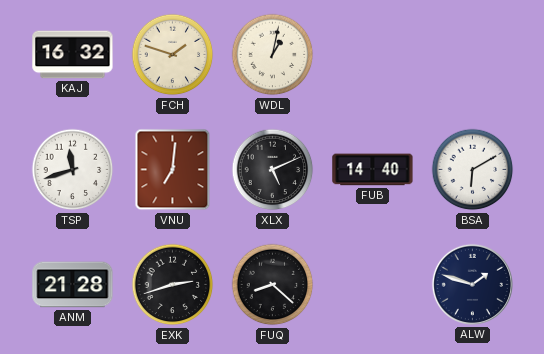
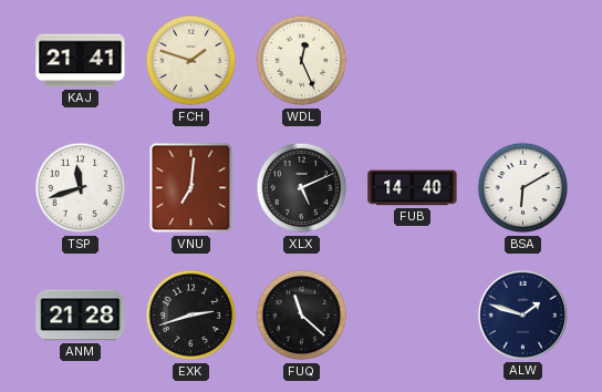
KAJ: 16:32 -> 21:41
WDL: 1:02 -> 12:26
FUQ: 8:22 -> 11:22
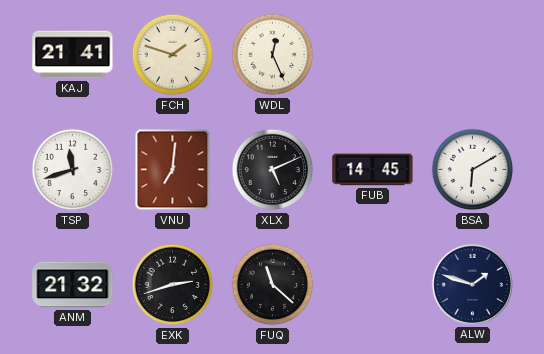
FUB: 14:40 -> 14:45
ANM: 21:28 -> 21:32
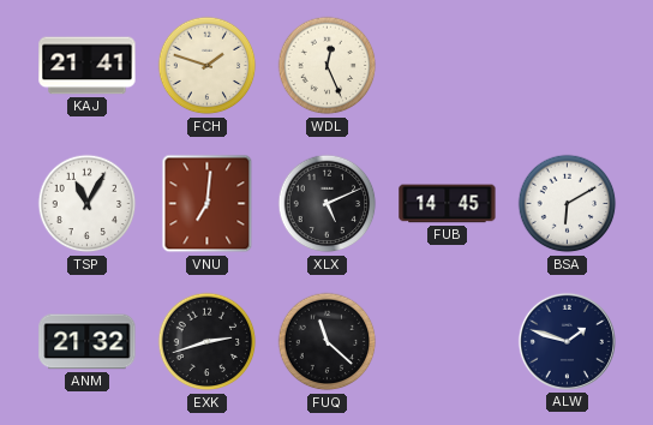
TSP: 11:42 -> 11:05
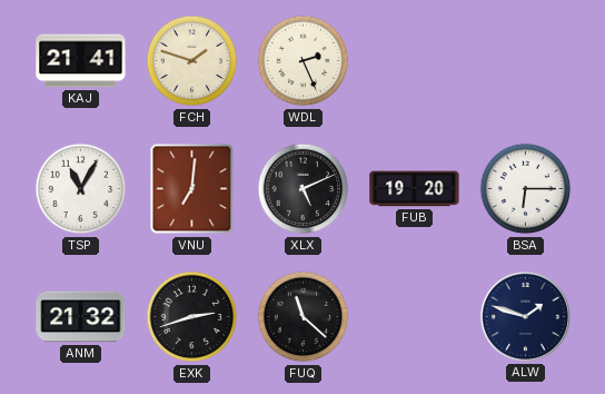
WDL: 12:26 -> 2:26
FUB: 14:45 -> 19:20
BSA: 6:10 -> 6:15
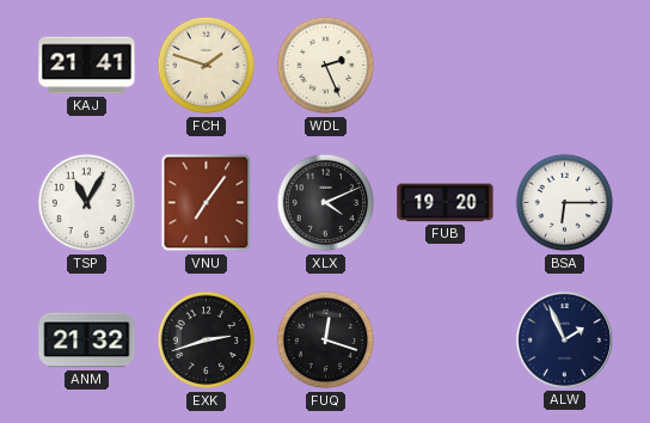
VNU: 7:01 -> 7:06
XLX: 5:11 -> 4:11
FUQ: 11:22 -> 12:18
ALW: 1:48 -> 1:56
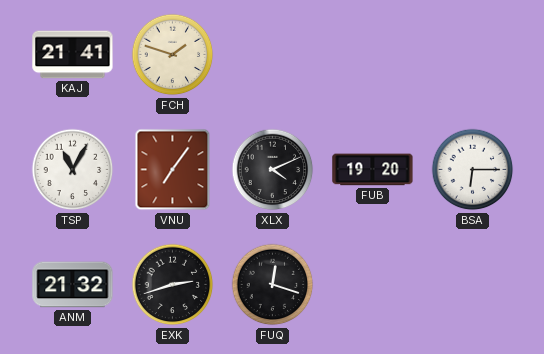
WDL: 2:26 -> none
ALW: 1:56 -> none
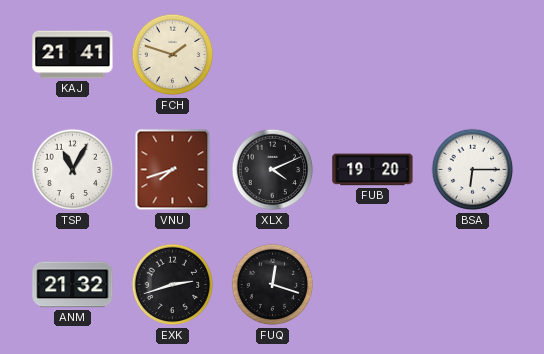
VNU: 7:06 -> 7:42
